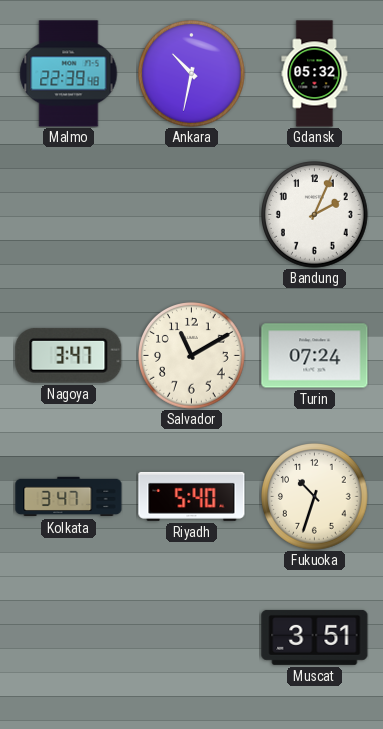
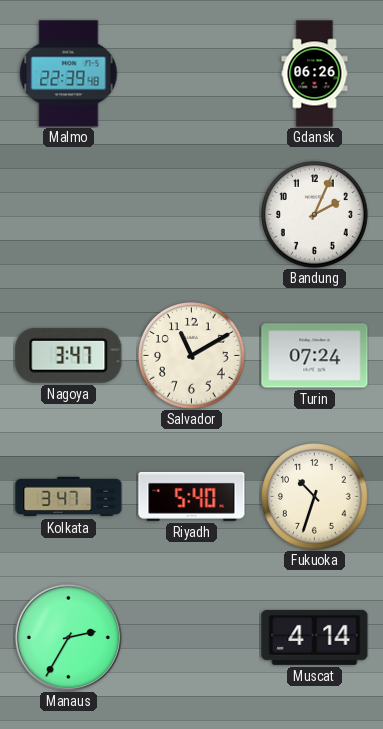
Ankara: 10:32 -> none
Gdansk: 05:32 -> 06:26
Manaus: none -> 2:35
Muscat: 3:51 -> 4:14
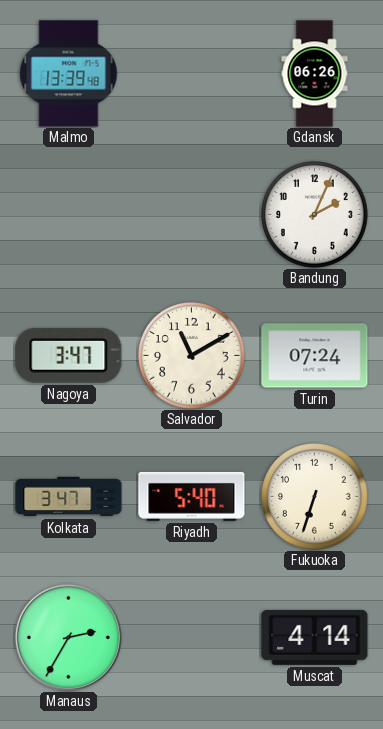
Malmo: 22:39 -> 13:39
Fukuoka: 10:33 -> 6:33
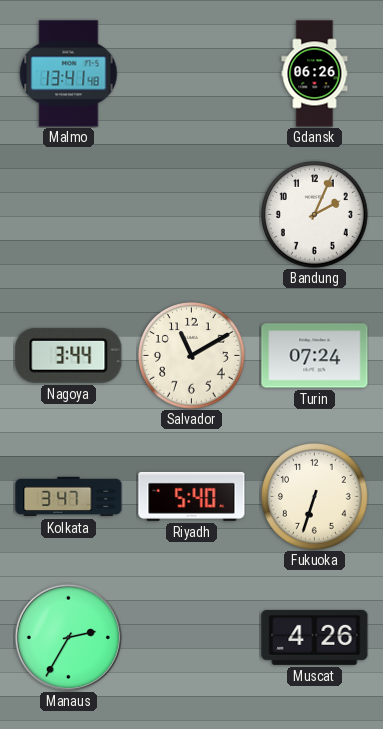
Malmo: 13:39 -> 13:41
Nagoya: 3:47 -> 3:44
Muscat: 4:14 -> 4:26
